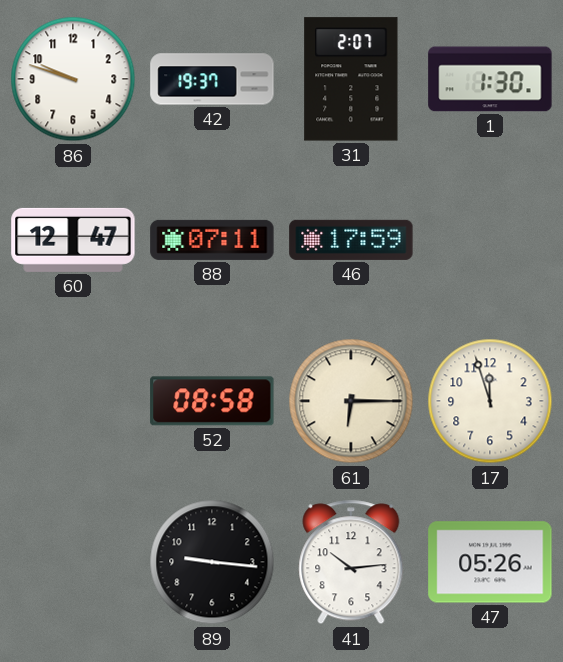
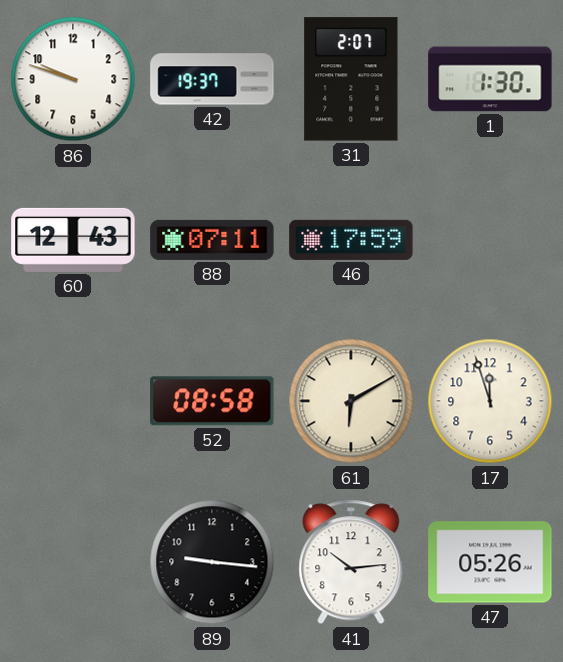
60: 12:47 -> 12:43
61: 6:15 -> 6:10
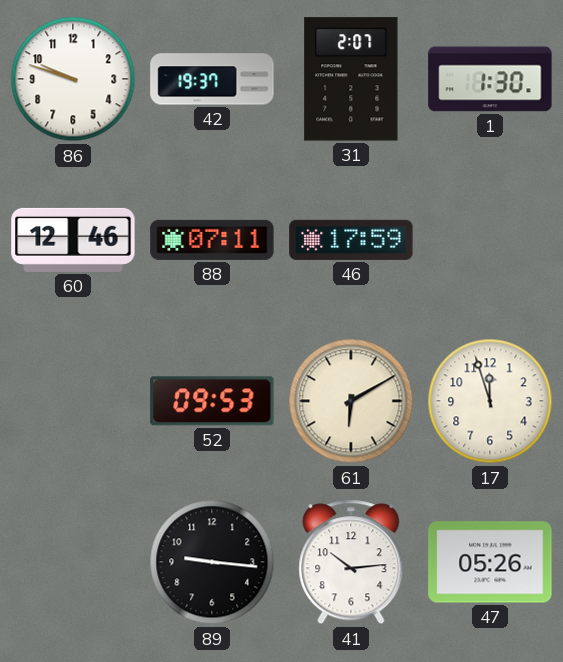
60: 12:43 -> 12:46
52: 08:58 -> 09:53
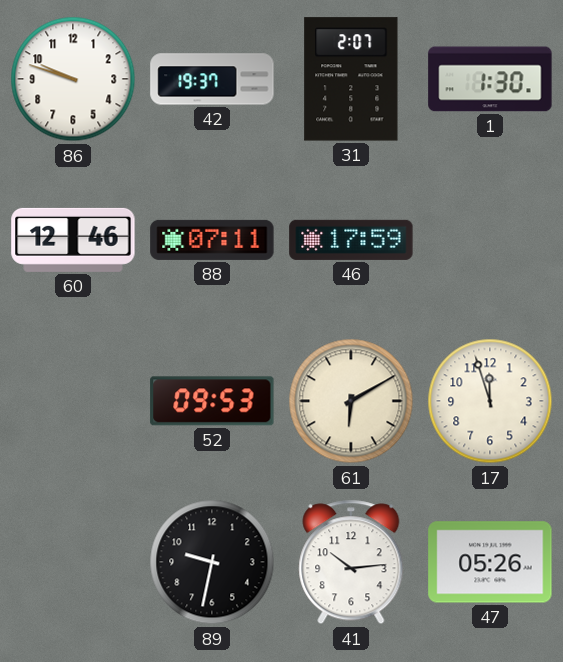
89: 9:16 -> 9:32
